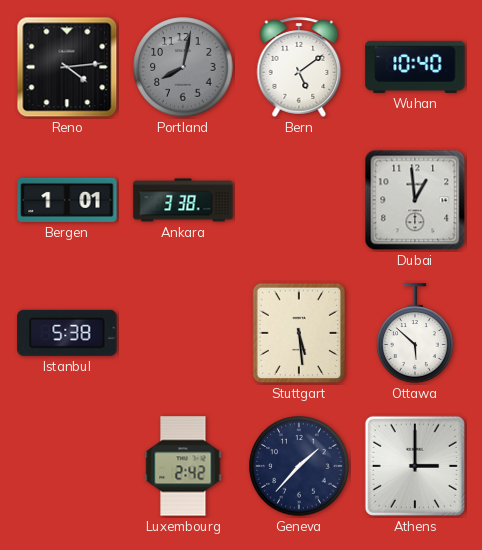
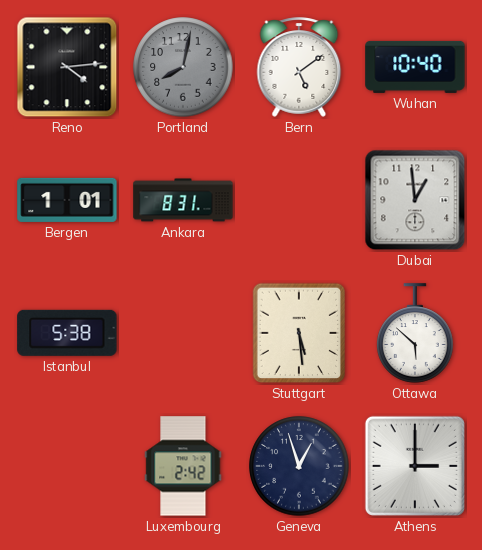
Ankara: 3:38 -> 8:31
Geneva: 1:37 -> 12:57
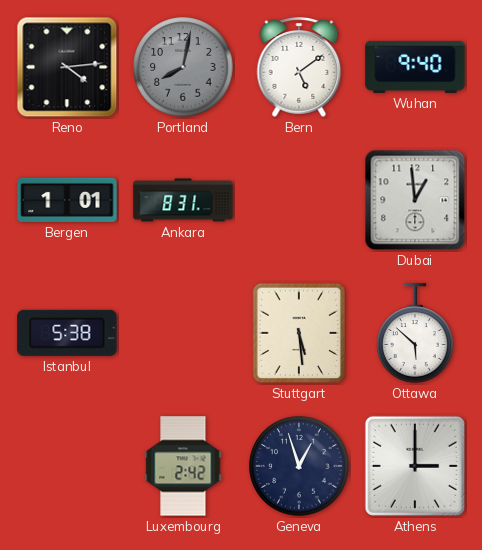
Wuhan: 10:40 -> 9:40
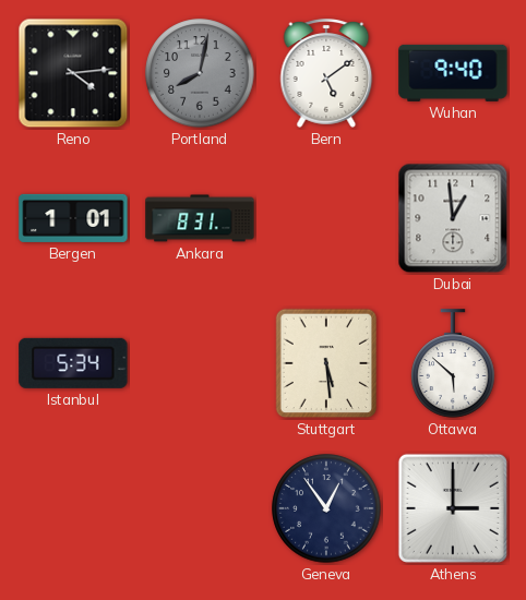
Istanbul: 5:38 -> 5:34
Luxembourg: 2:42 -> none
Geneva: 12:57 -> 12:54
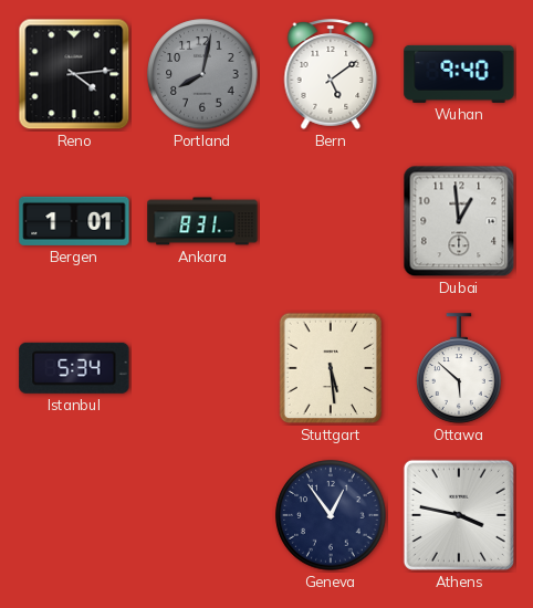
Athens: 3:00 -> 3:47
